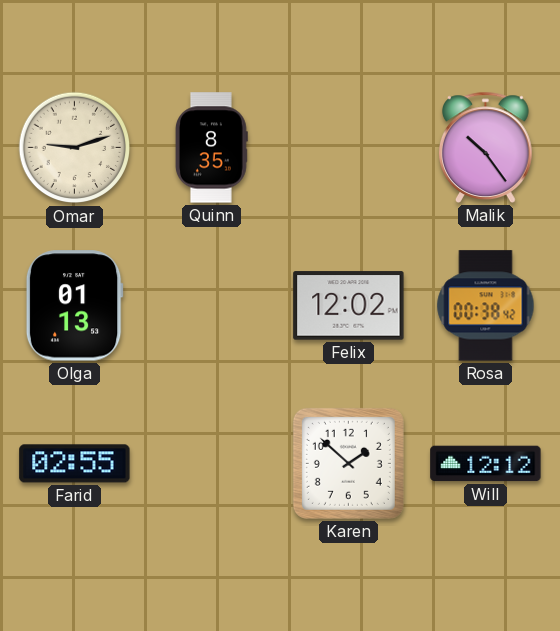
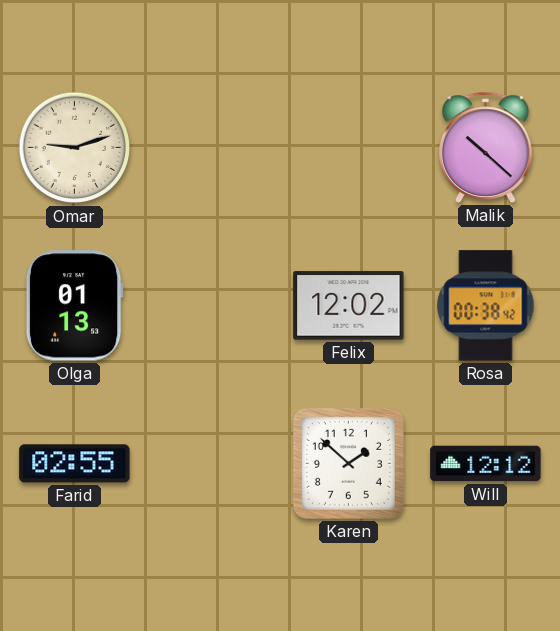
Quinn: 8:35 -> none
Malik: 10:24 -> 10:22
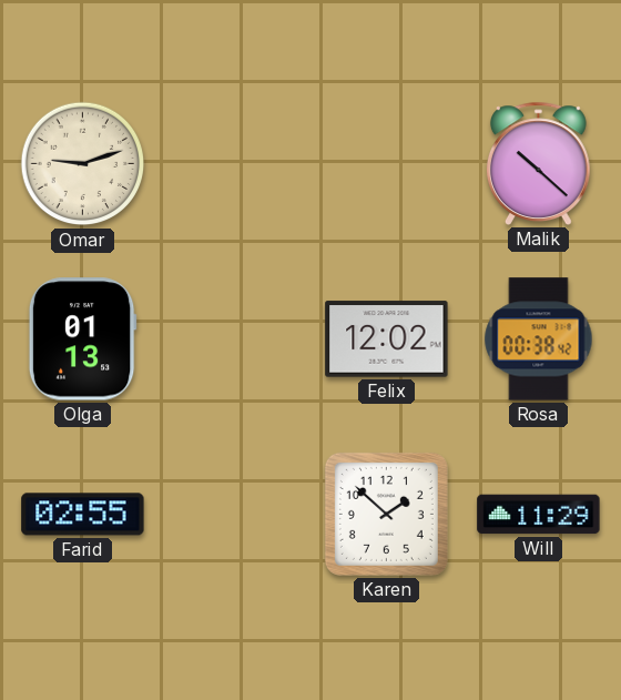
Will: 12:12 -> 11:29
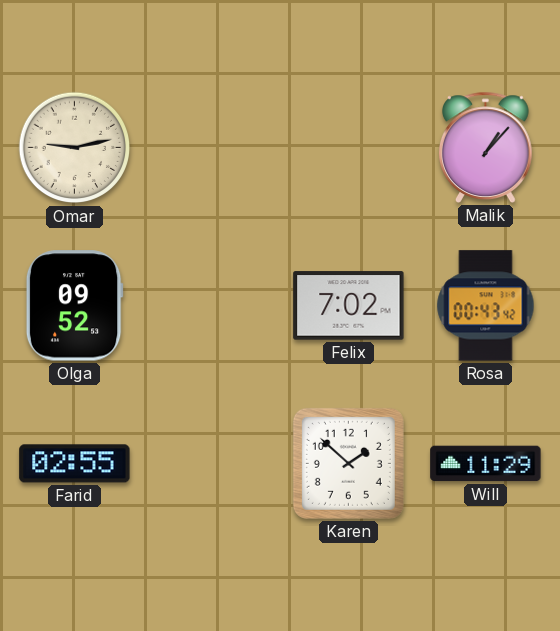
Omar: 9:12 -> 9:13
Malik: 10:22 -> 1:07
Olga: 01:13 -> 09:52
Felix: 12:02 -> 7:02
Rosa: 00:38 -> 00:43
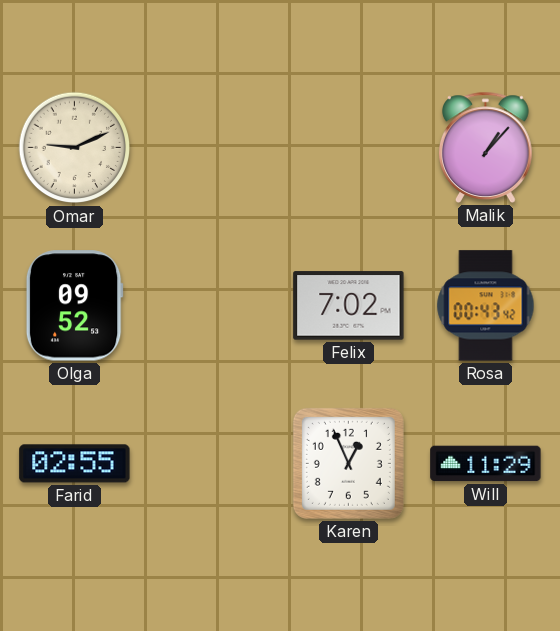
Omar: 9:13 -> 9:11
Karen: 1:52 -> 12:56
